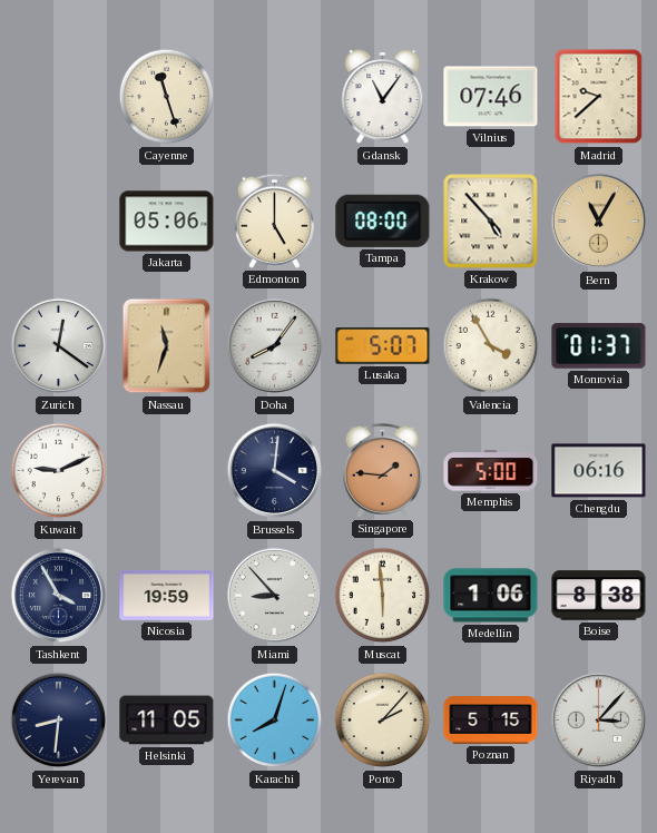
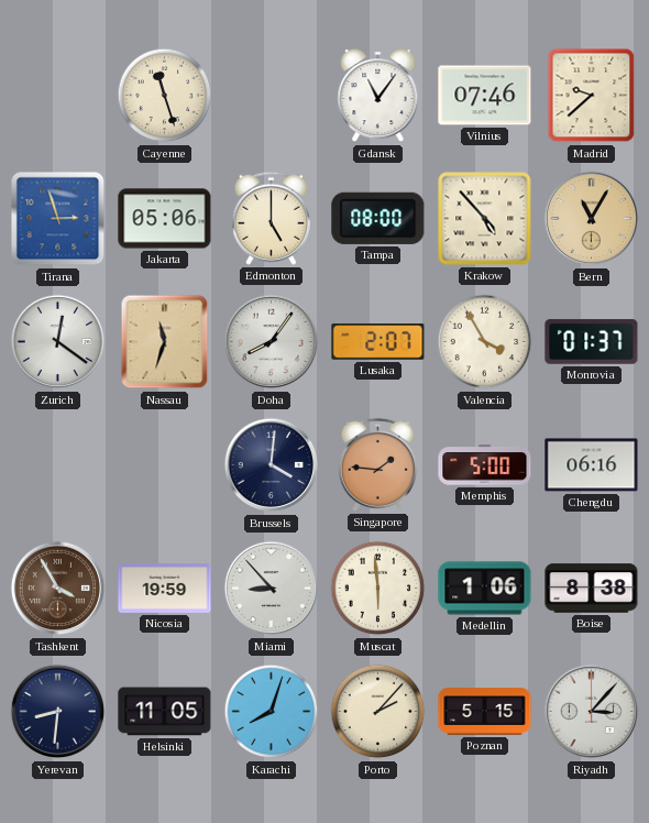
Tirana: none -> 2:57
Lusaka: 5:07 -> 2:07
Kuwait: 9:11 -> none
Tashkent dial: navy -> brown
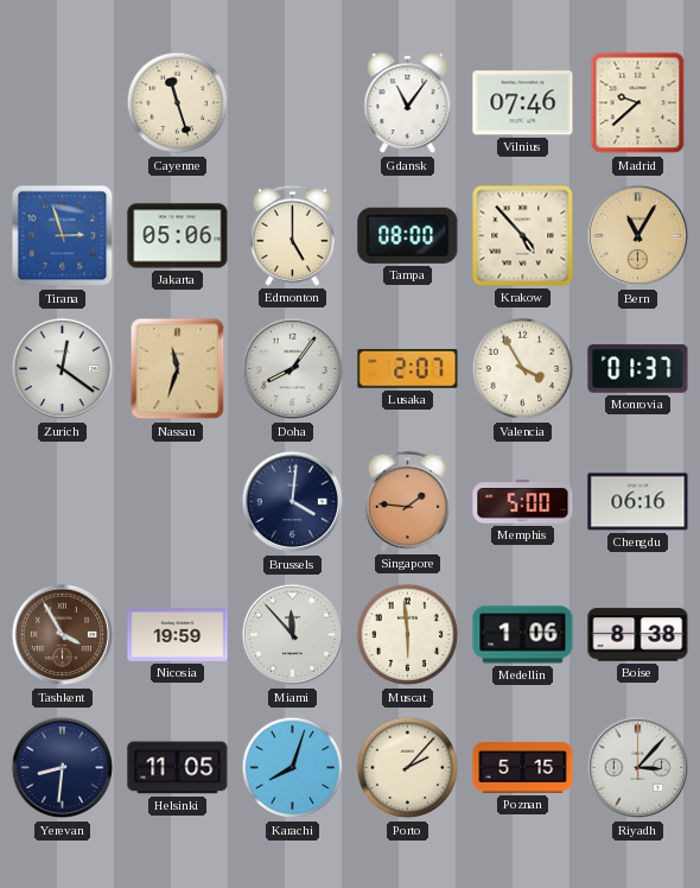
Miami: 8:53 -> 11:53
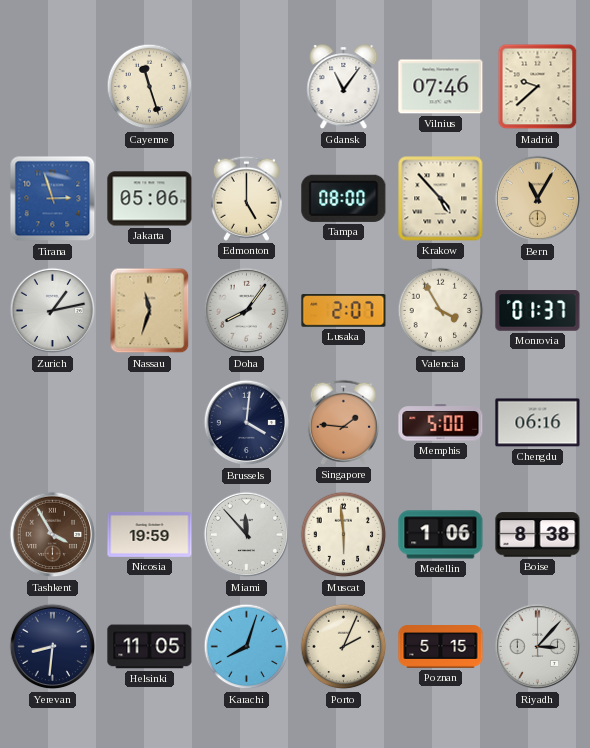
Zurich: 12:21 -> 1:13
Porto: 2:07 -> 2:04
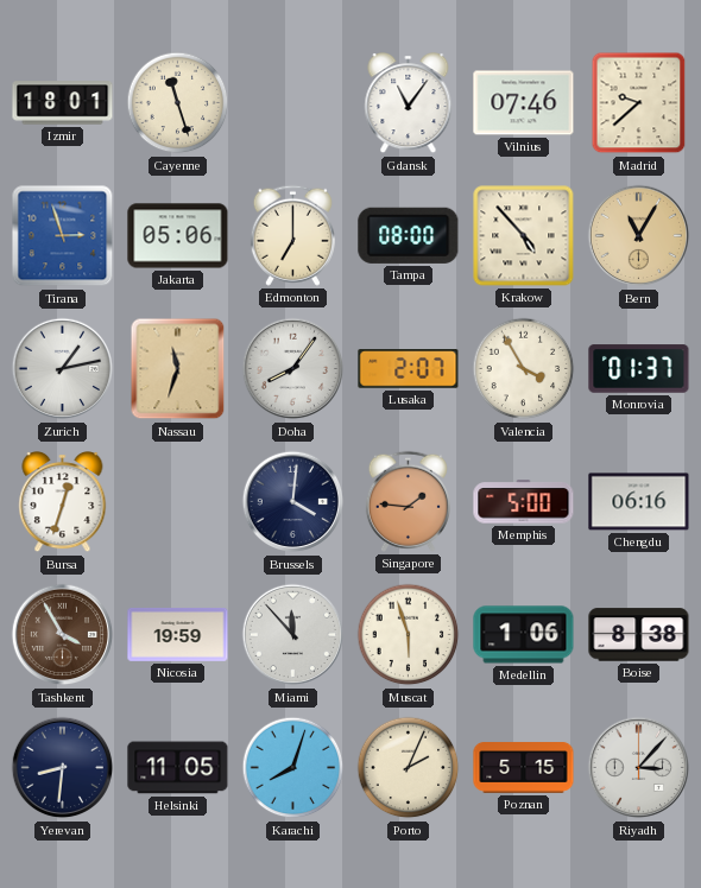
Izmir: none -> 18:01
Edmonton: 5:00 -> 7:00
Bursa: none -> 12:33
Muscat: 5:59 -> 5:57
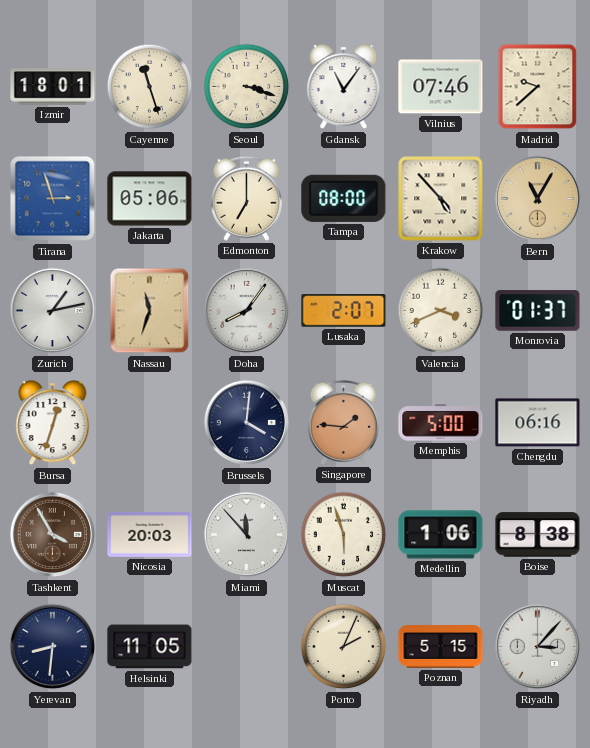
Seoul: none -> 3:18
Valencia: 3:55 -> 3:41
Nicosia: 19:59 -> 20:03
Karachi: 8:03 -> none
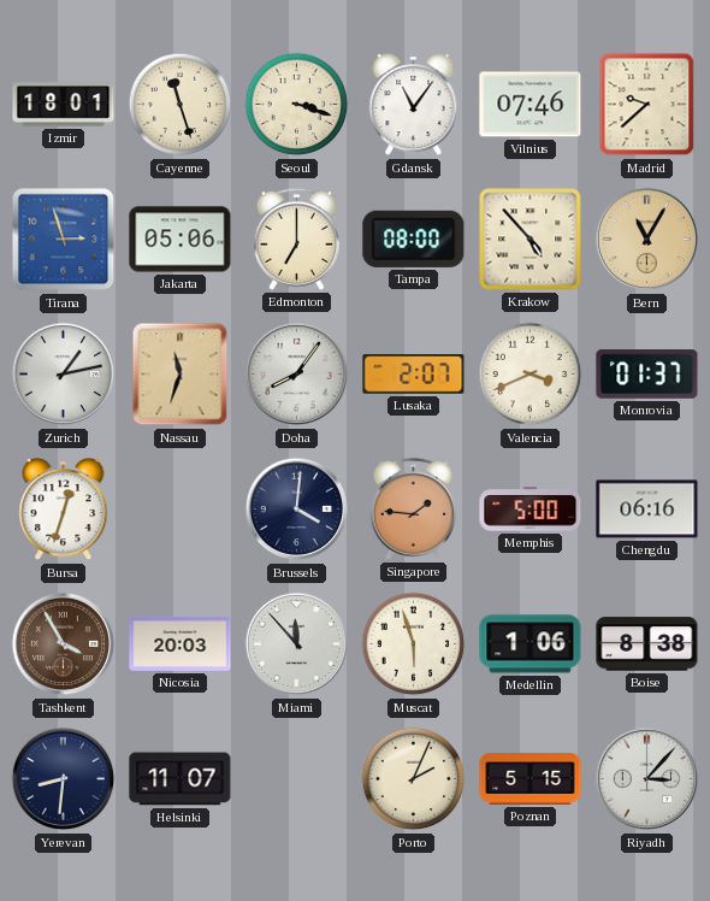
Helsinki: 11:05 -> 11:07
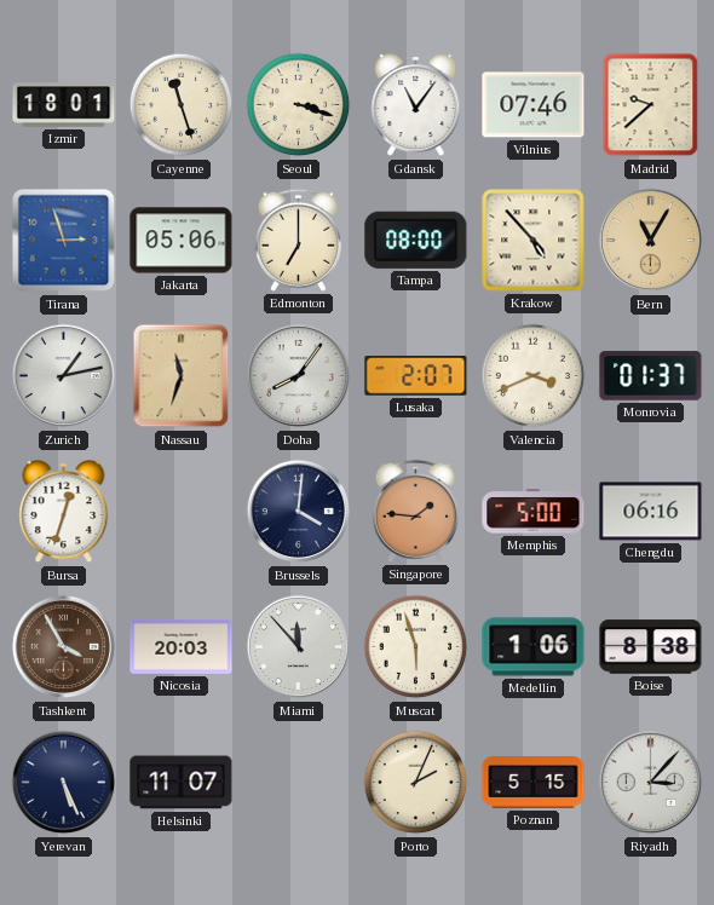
Yerevan: 8:31 -> 5:26
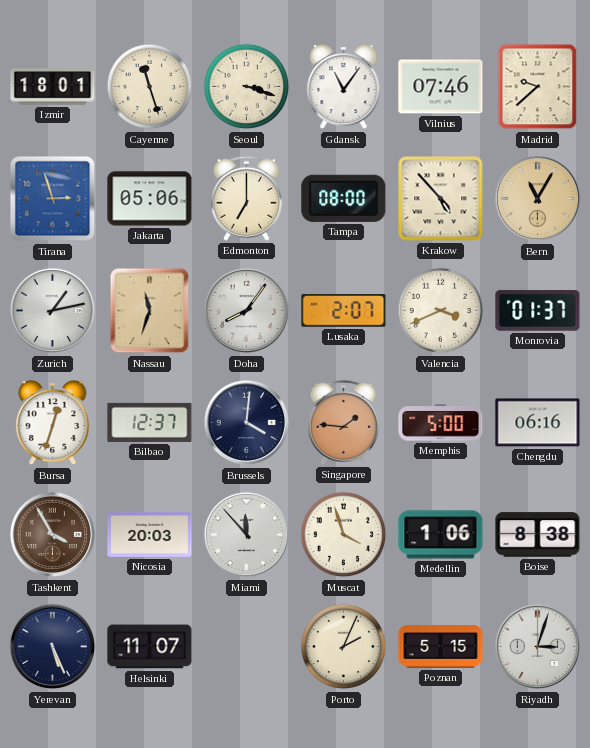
Bilbao: none -> 12:37
Muscat: 5:57 -> 3:57
Riyadh: 3:07 -> 3:03
